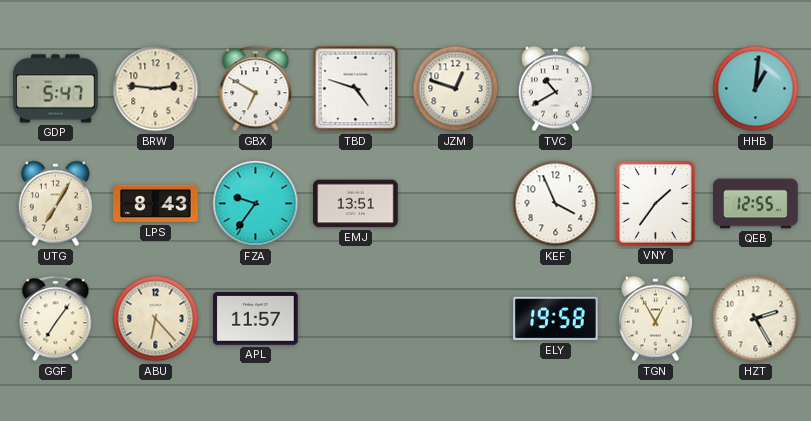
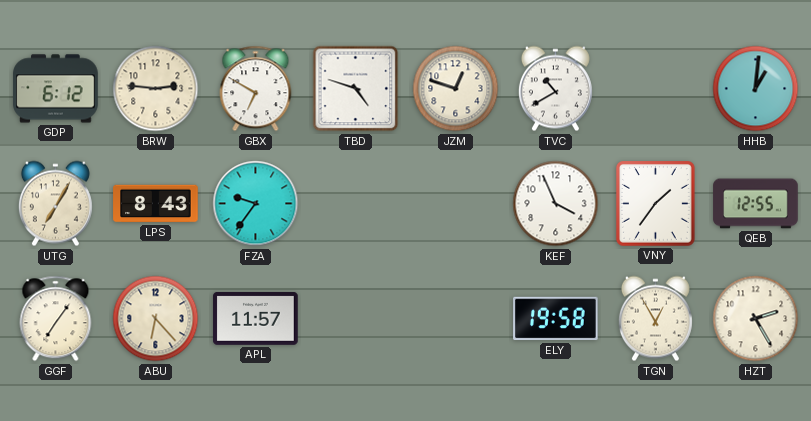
GDP: 5:47 -> 6:12
EMJ: 13:51 -> none
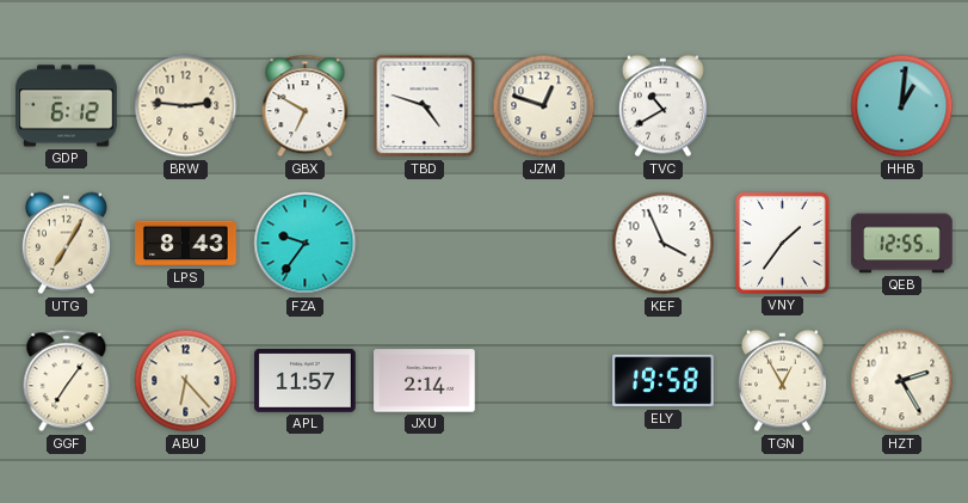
JXU: none -> 2:14
